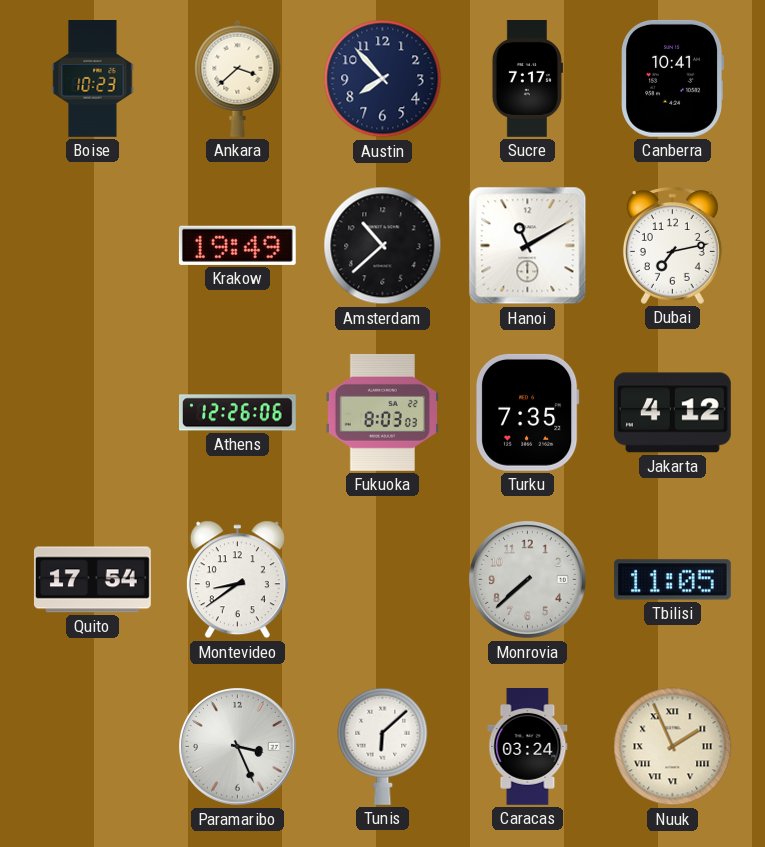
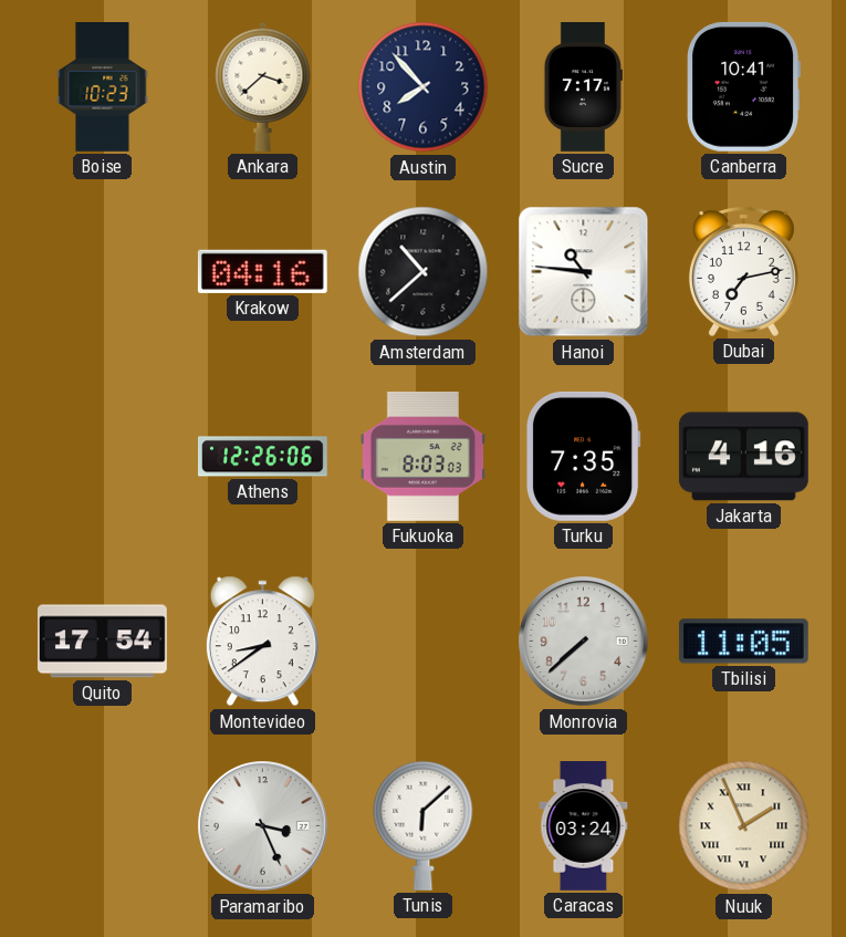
Krakow: 19:49 -> 04:16
Hanoi: 11:10 -> 10:46
Jakarta: 4:12 -> 4:16
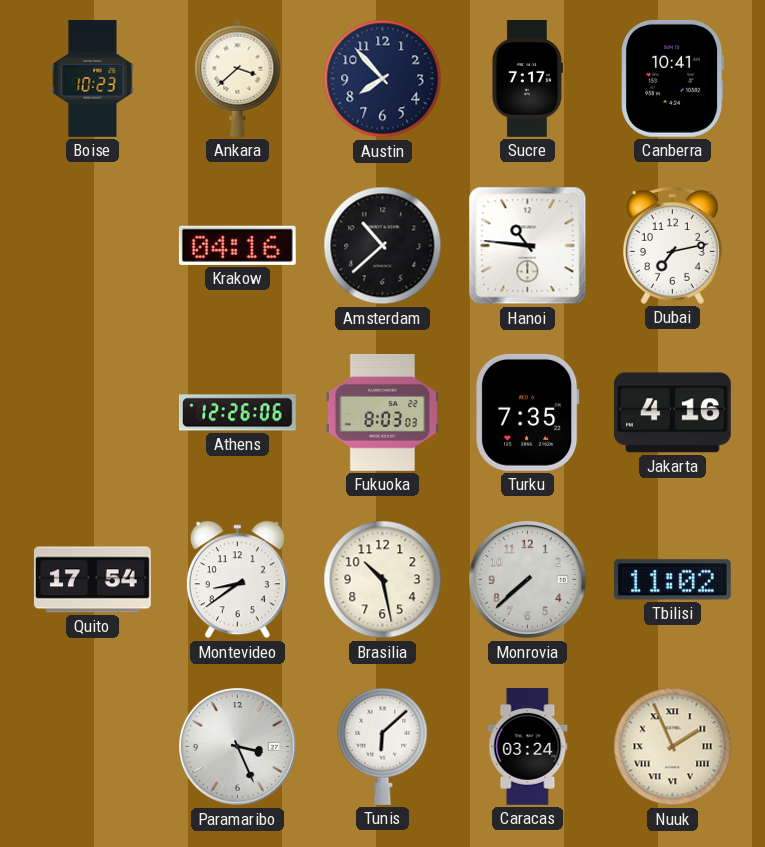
Brasilia: none -> 10:28
Tbilisi: 11:05 -> 11:02
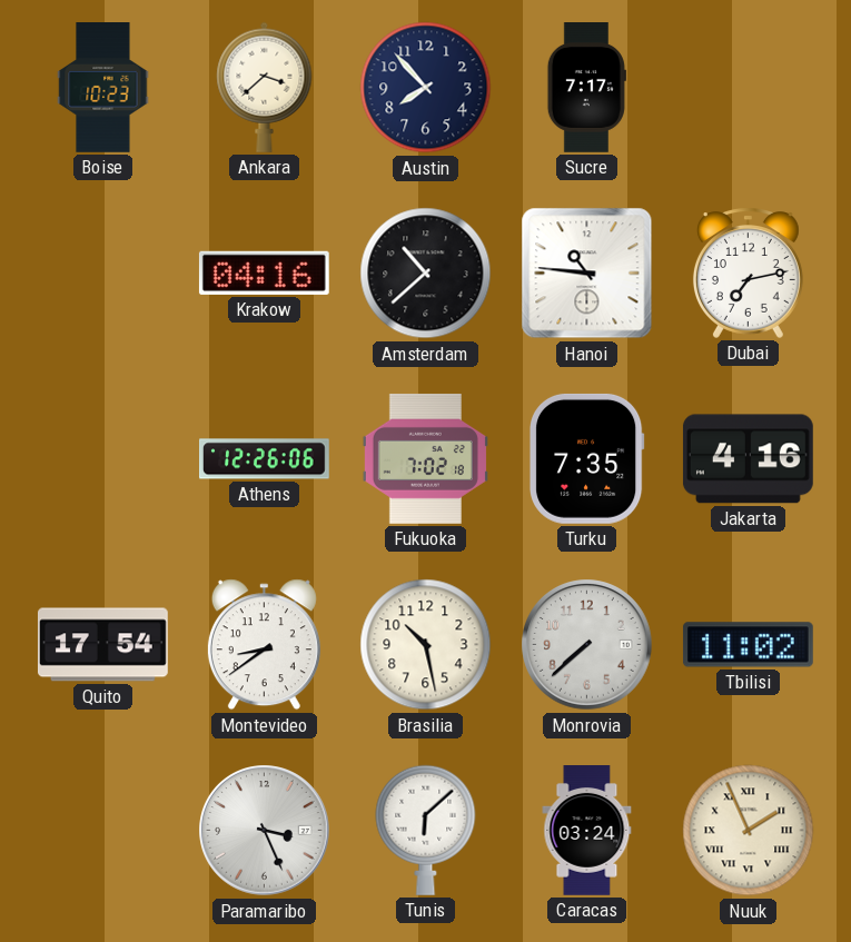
Canberra: 10:41 -> none
Fukuoka: 8:03 -> 7:02
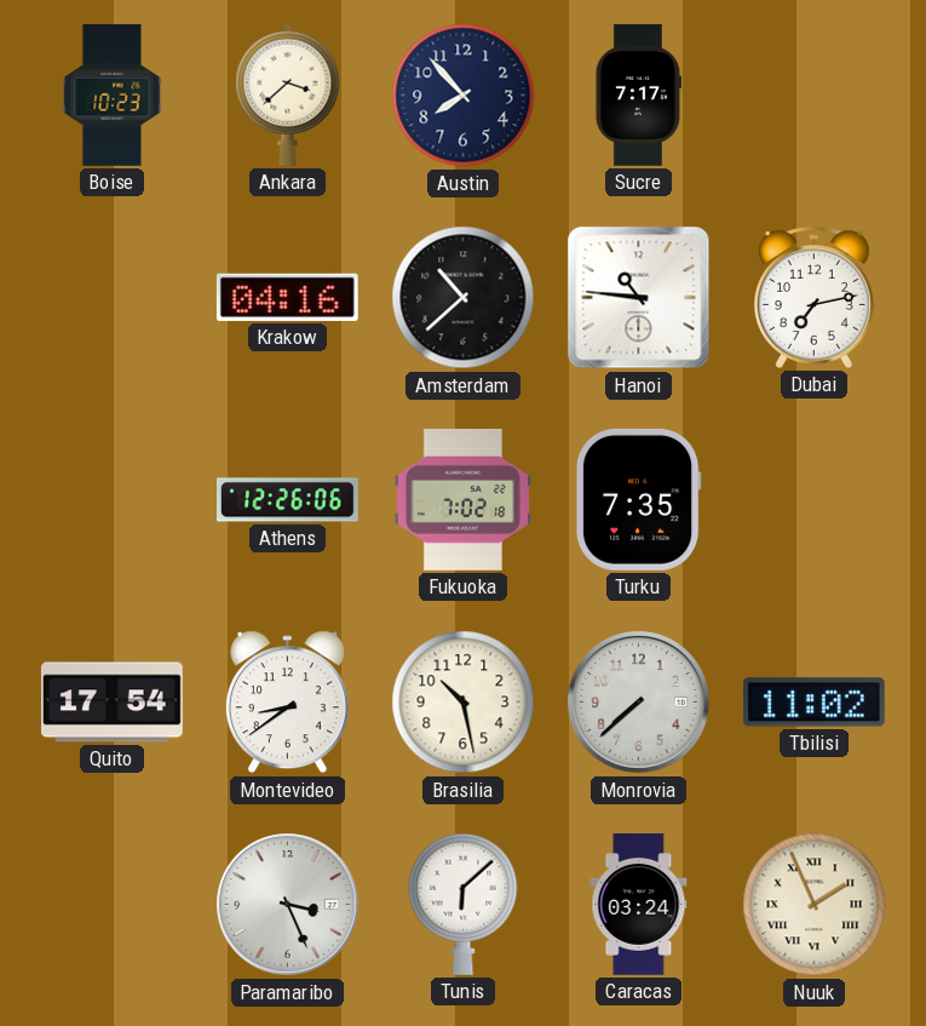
Jakarta: 4:16 -> none
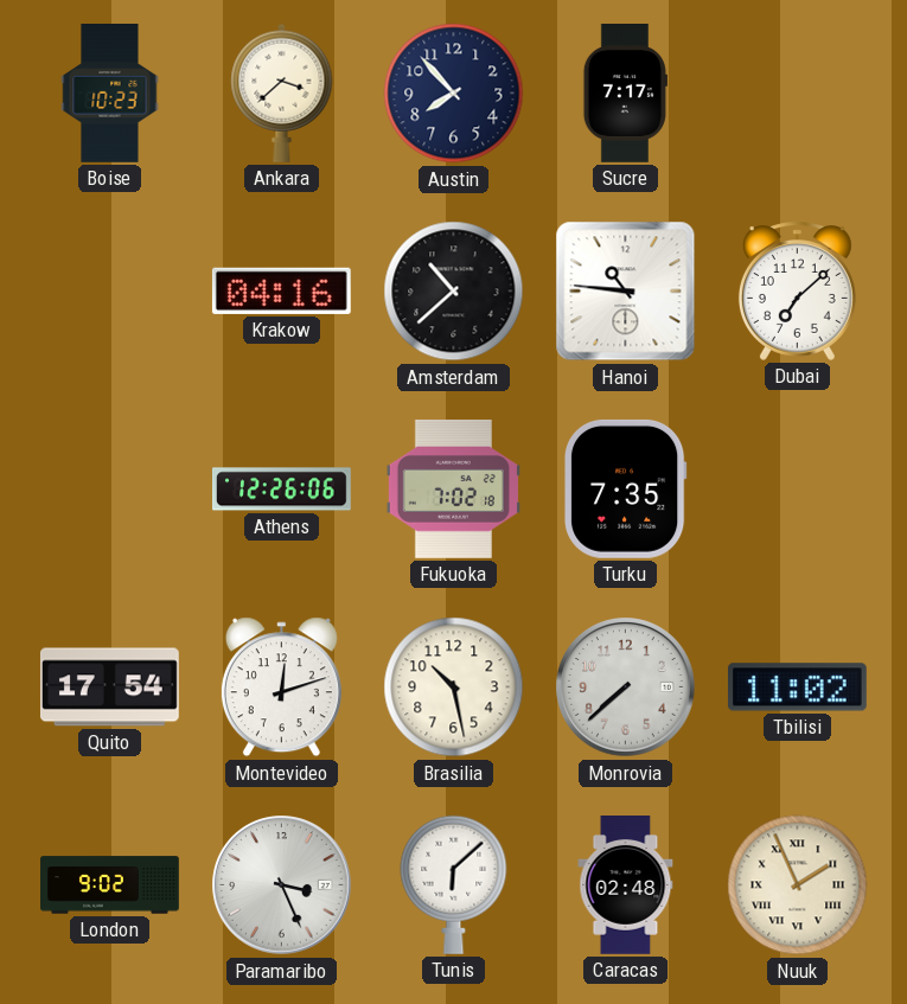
Dubai: 7:13 -> 7:08
Montevideo: 8:39 -> 12:12
London: none -> 9:02
Caracas: 03:24 -> 02:48
